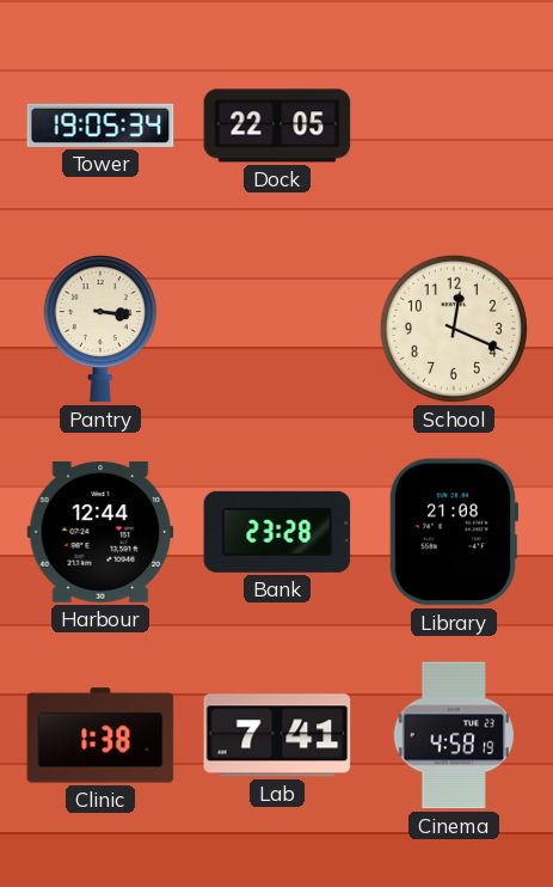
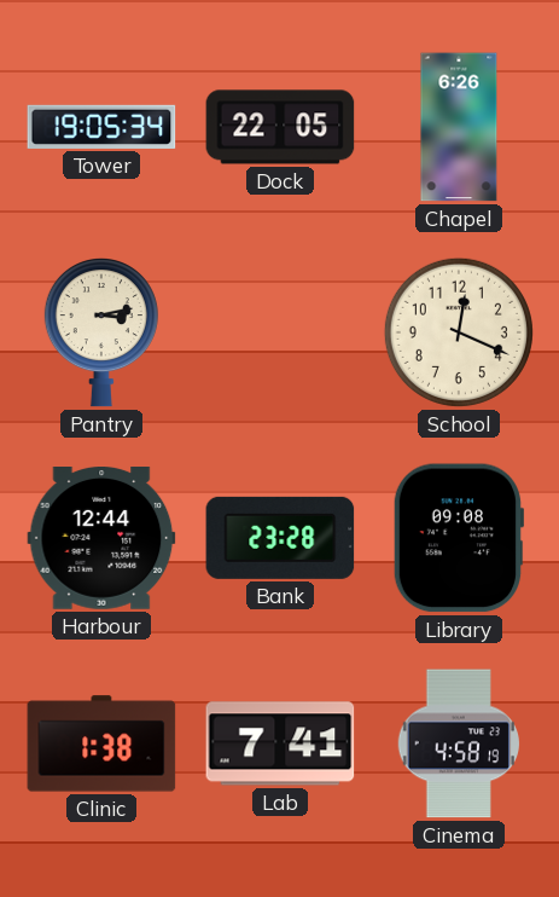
Chapel: none -> 6:26
Pantry: 3:16 -> 3:13
Library: 21:08 -> 09:08
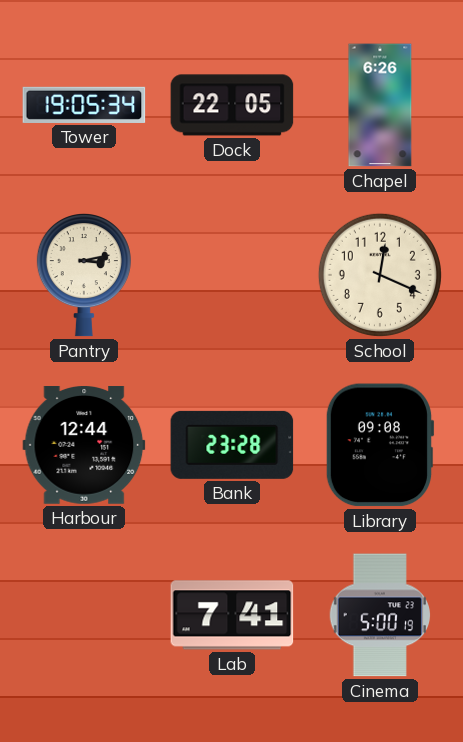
Clinic: 1:38 -> none
Cinema: 4:58 -> 5:00
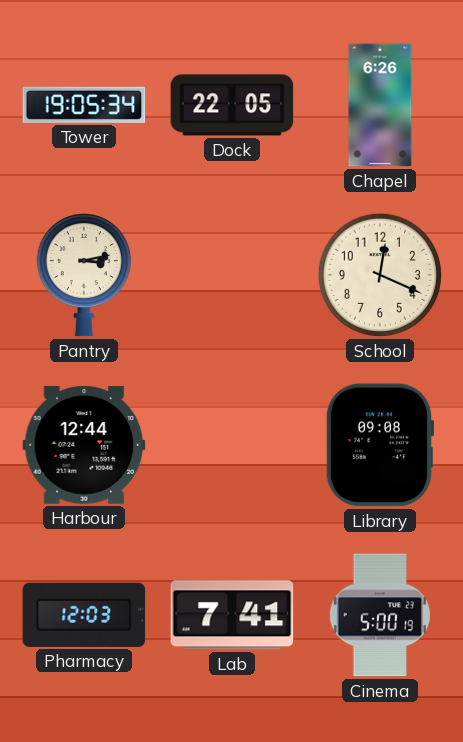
Bank: 23:28 -> none
Pharmacy: none -> 12:03
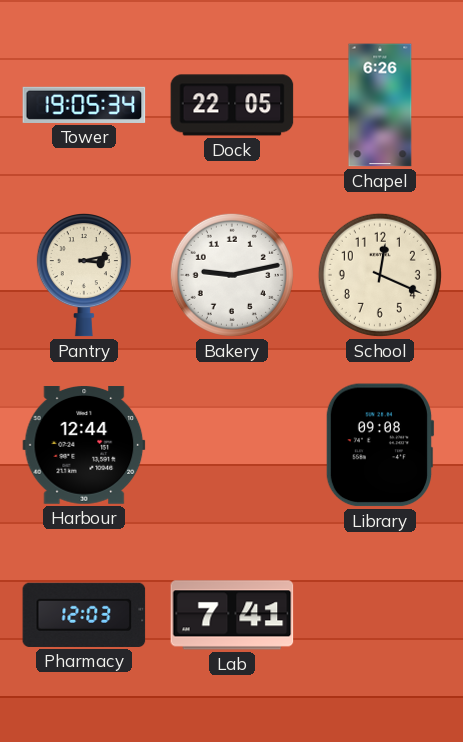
Bakery: none -> 9:13
Cinema: 5:00 -> none
